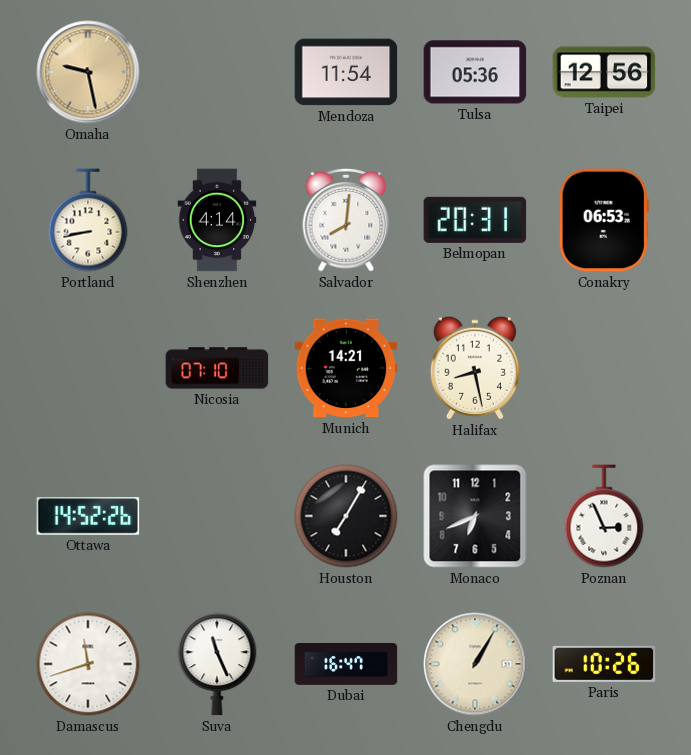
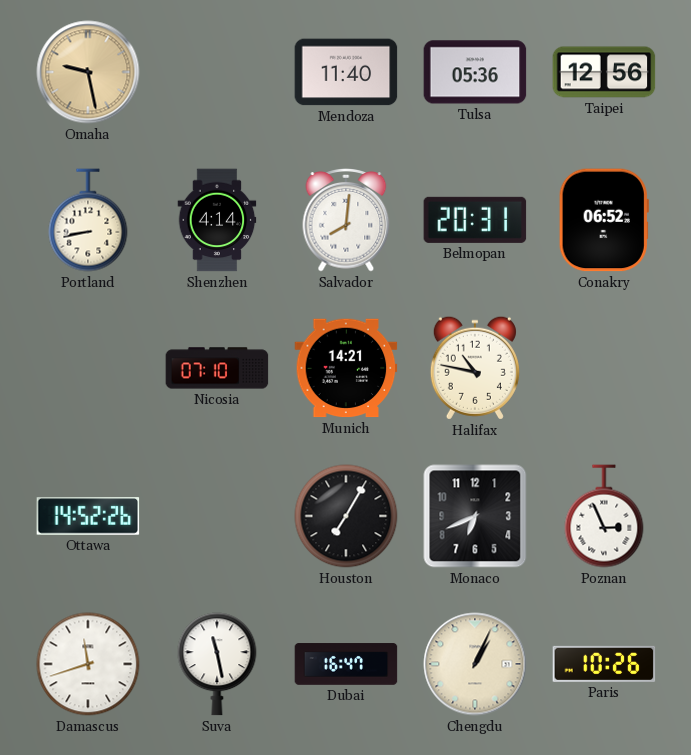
Mendoza: 11:54 -> 11:40
Conakry: 06:53 -> 06:52
Halifax: 8:28 -> 10:47
Suva: 11:26 -> 11:28
Chengdu: 1:05 -> 1:04
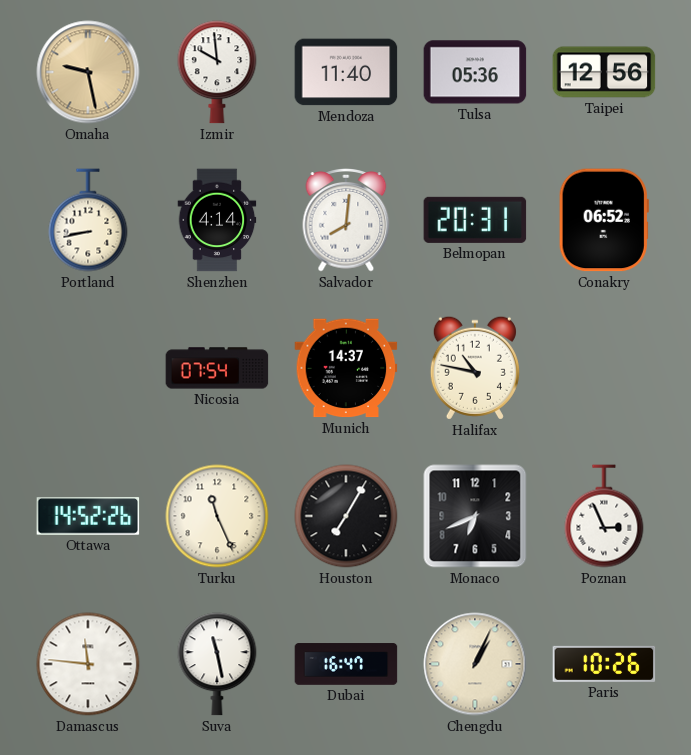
Izmir: none -> 9:59
Nicosia: 07:10 -> 07:54
Munich: 14:21 -> 14:37
Turku: none -> 11:26
Damascus: 11:42 -> 11:46
